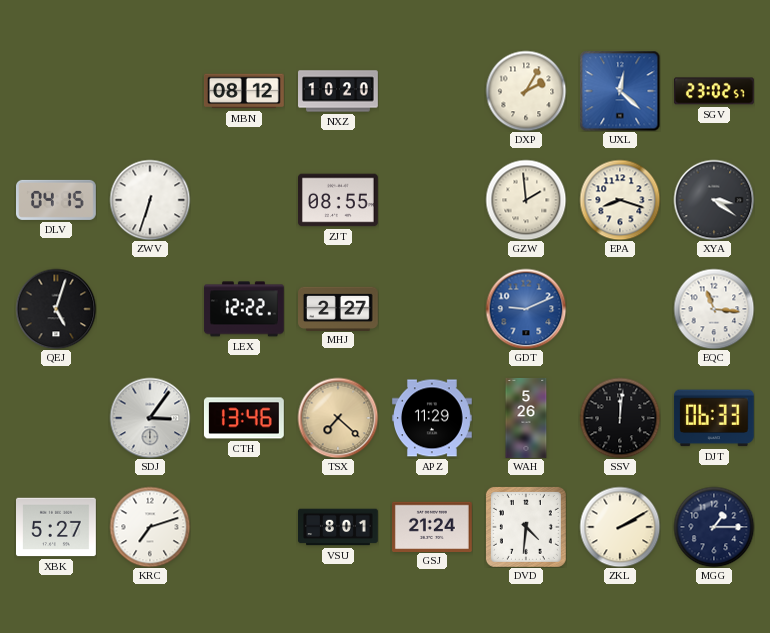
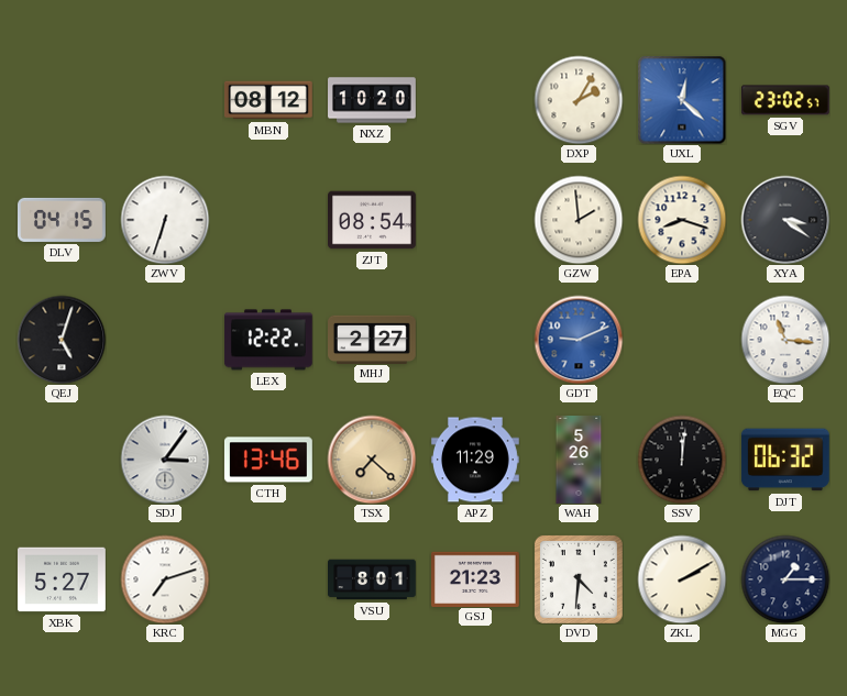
ZJT: 08:55 -> 08:54
DJT: 06:33 -> 06:32
GSJ: 21:24 -> 21:23
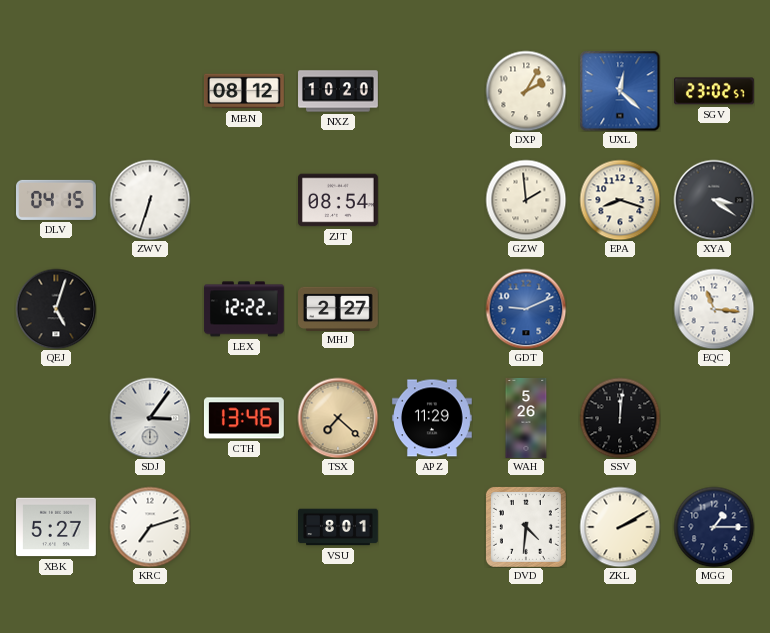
DJT: 06:32 -> none
GSJ: 21:23 -> none
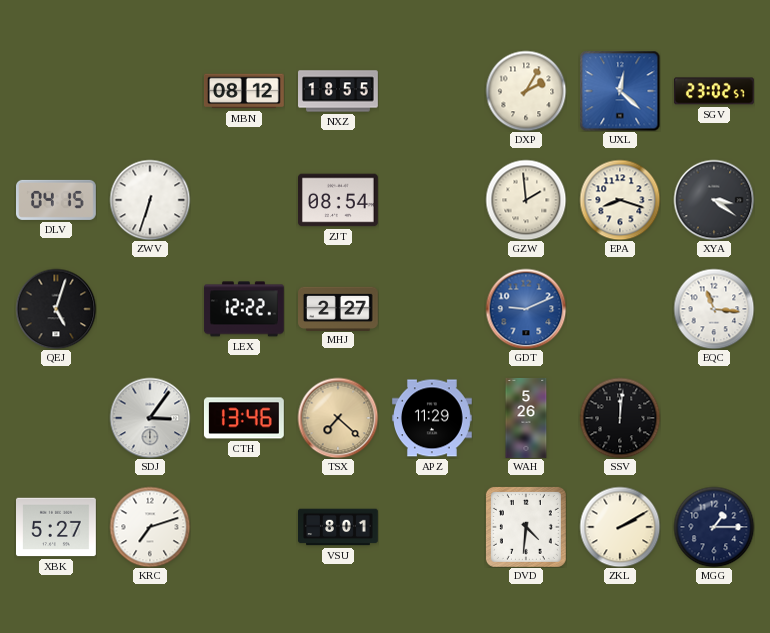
NXZ: 10:20 -> 18:55
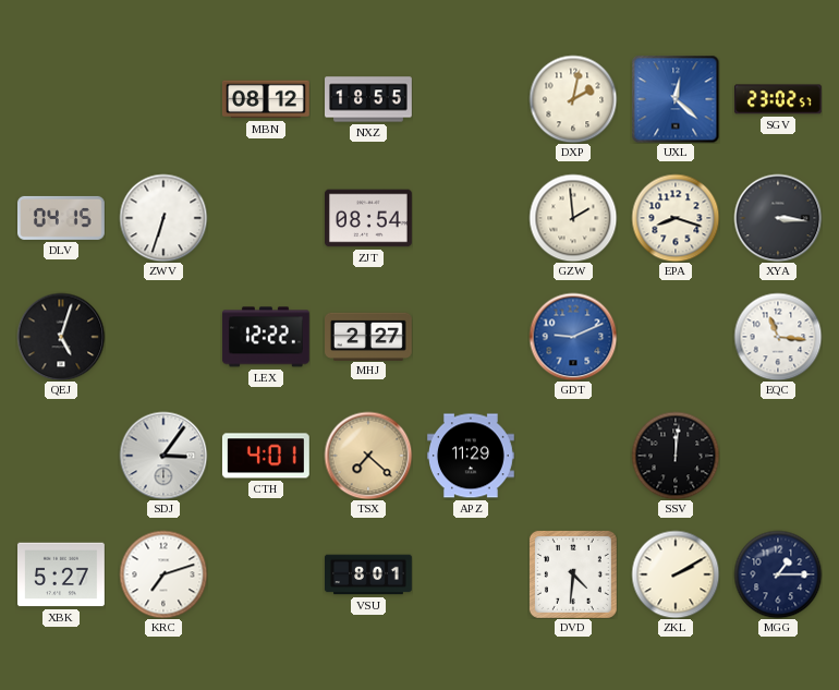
DXP: 2:05 -> 2:02
XYA: 3:21 -> 3:16
CTH: 13:46 -> 4:01
WAH: 5:26 -> none
